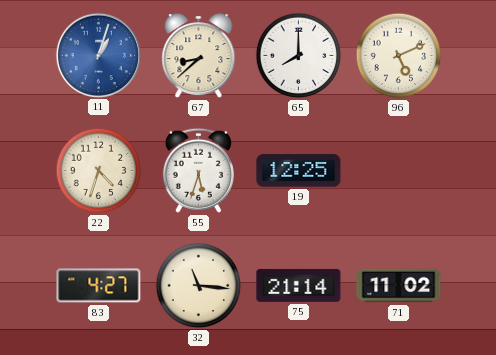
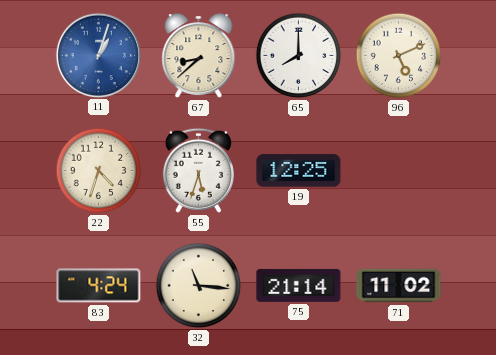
83: 4:27 -> 4:24
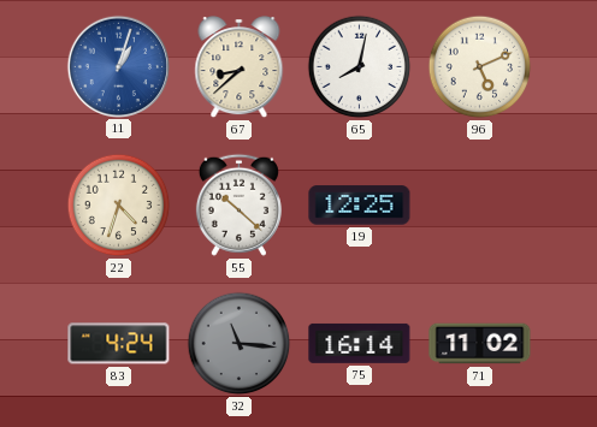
65: 8:00 -> 8:02
55: 5:33 -> 10:22
32 dial: cream -> grey
75: 21:14 -> 16:14
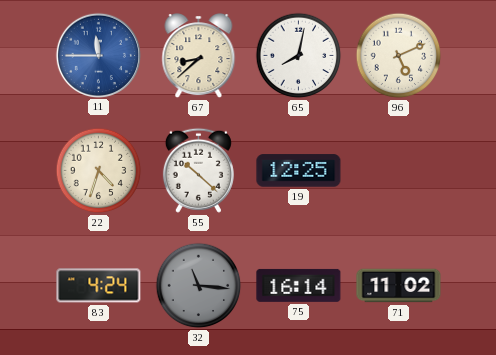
11: 1:03 -> 11:45
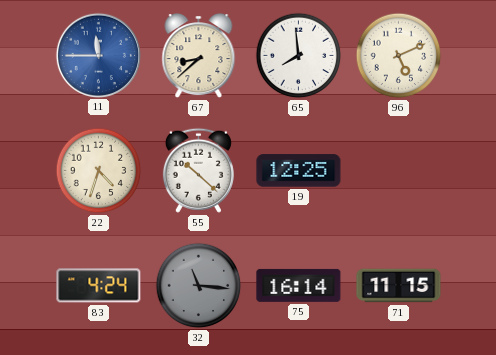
65: 8:02 -> 7:59
71: 11:02 -> 11:15
